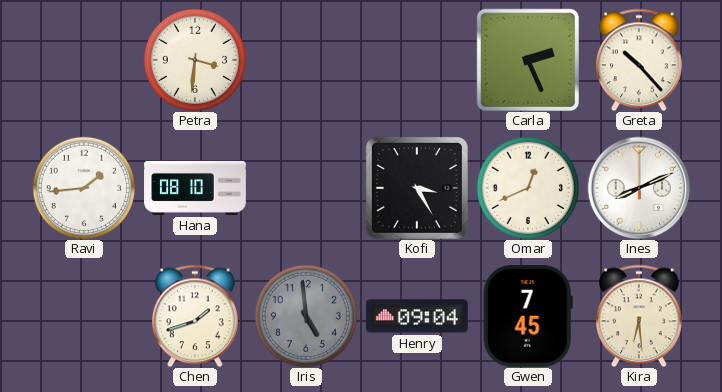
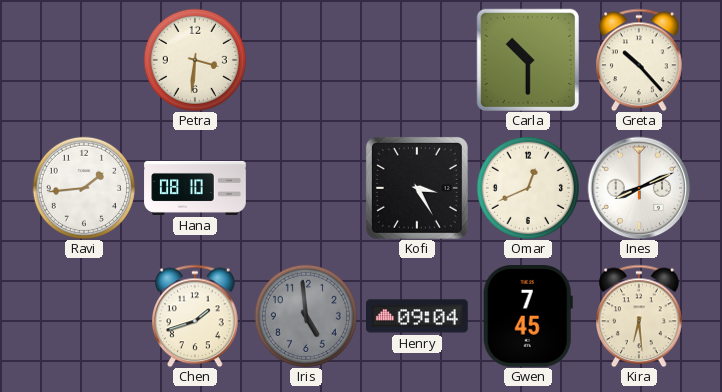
Carla: 2:26 -> 10:30
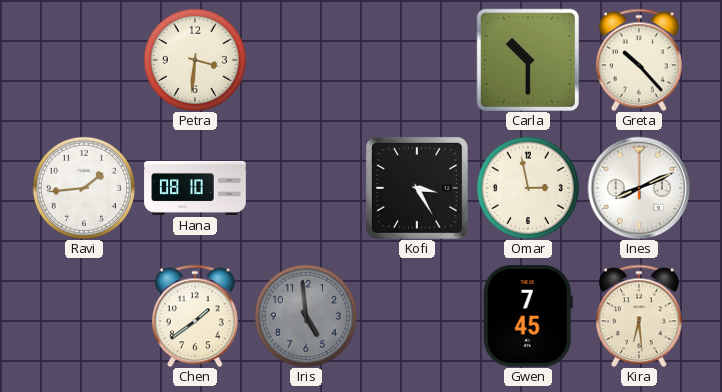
Omar: 12:41 -> 2:58
Chen: 1:42 -> 1:39
Henry: 09:04 -> none
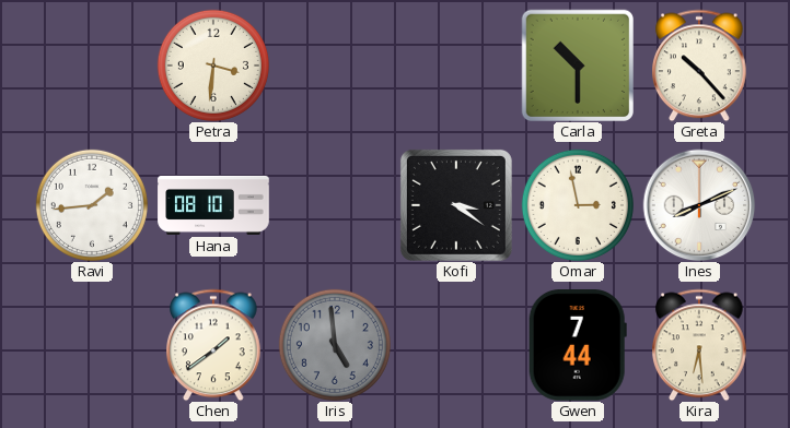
Kofi: 3:25 -> 3:21
Gwen: 7:45 -> 7:44
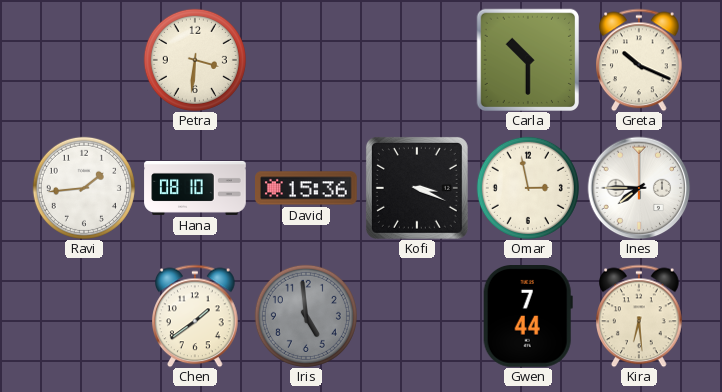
Greta: 10:23 -> 10:19
David: none -> 15:36
Kofi: 3:21 -> 3:19
Ines: 8:11 -> 7:45
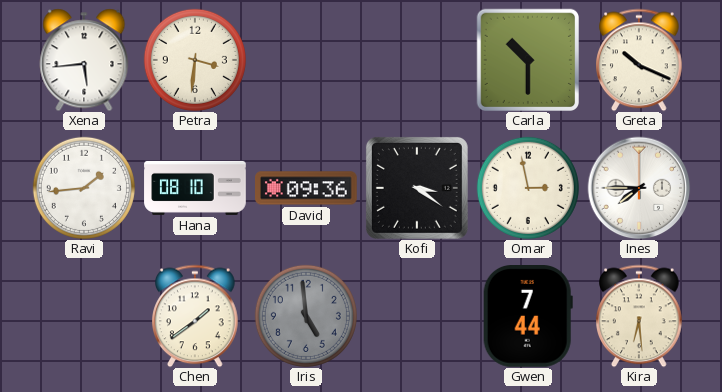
Xena: none -> 5:44
David: 15:36 -> 09:36
Kofi: 3:19 -> 3:21
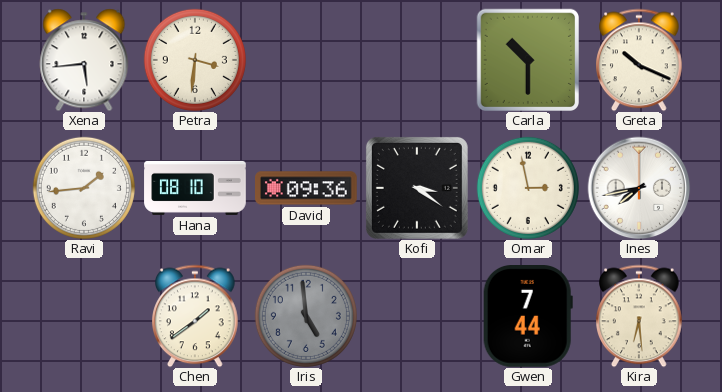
Ines: 7:45 -> 7:43
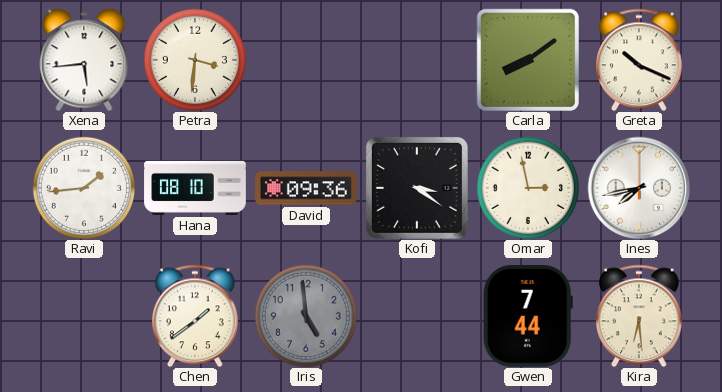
Carla: 10:30 -> 8:09
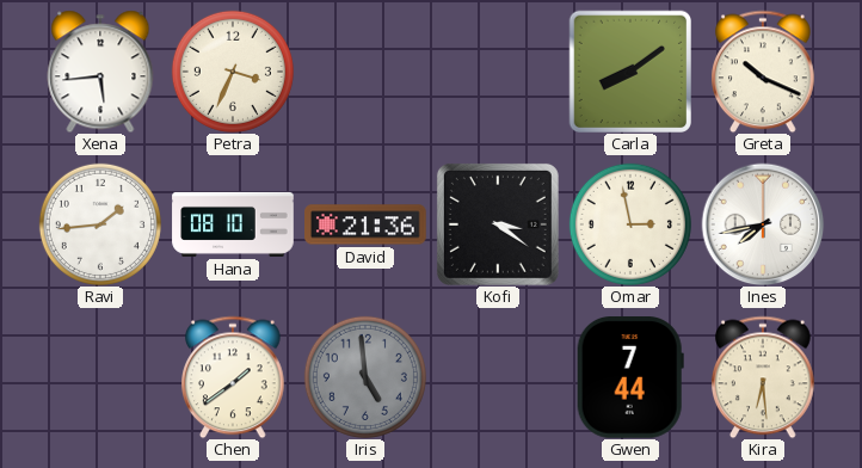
Petra: 3:31 -> 3:34
David: 09:36 -> 21:36
